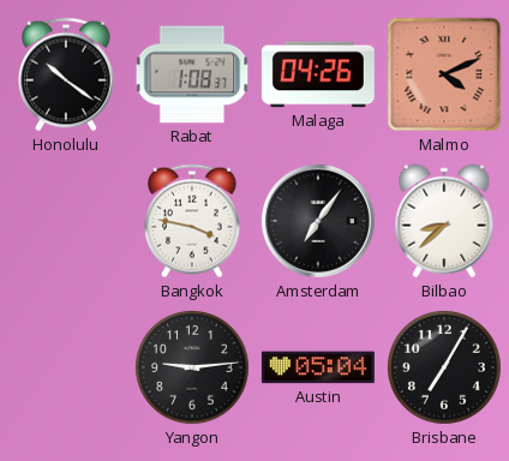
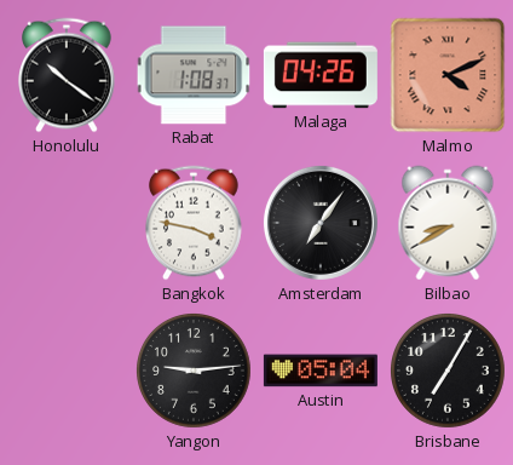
Bilbao: 8:38 -> 8:40
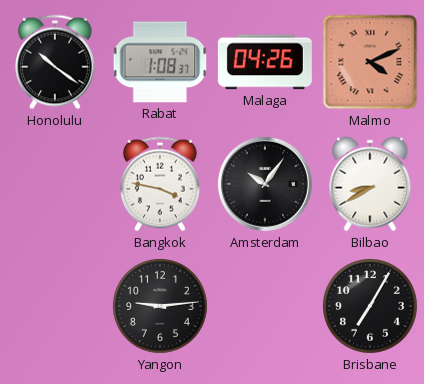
Amsterdam: 7:06 -> 10:06
Austin: 05:04 -> none
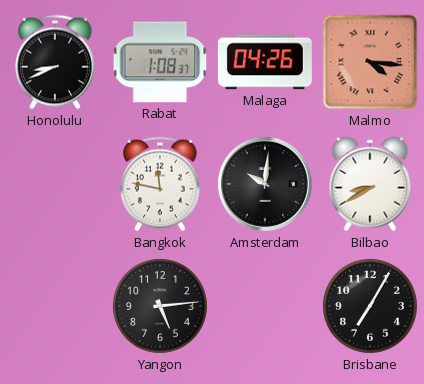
Honolulu: 10:21 -> 8:41
Malmo: 4:11 -> 4:16
Bangkok: 3:47 -> 11:47
Amsterdam: 10:06 -> 10:01
Yangon: 9:14 -> 5:14
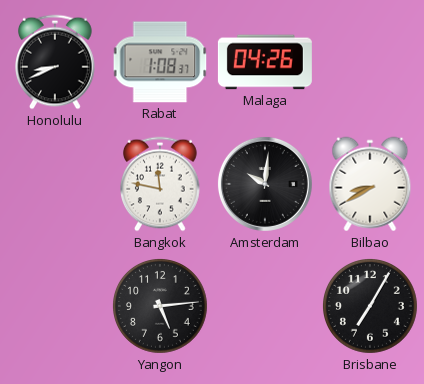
Malmo: 4:16 -> none
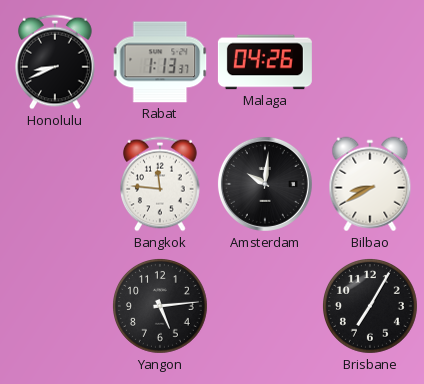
Rabat: 1:08 -> 1:13
Bangkok: 11:47 -> 11:46
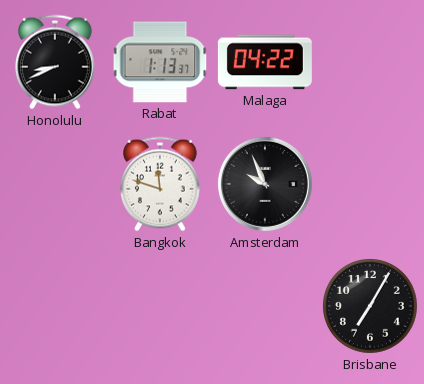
Malaga: 04:26 -> 04:22
Bangkok: 11:46 -> 11:48
Amsterdam: 10:01 -> 9:56
Bilbao: 8:40 -> none
Yangon: 5:14 -> none
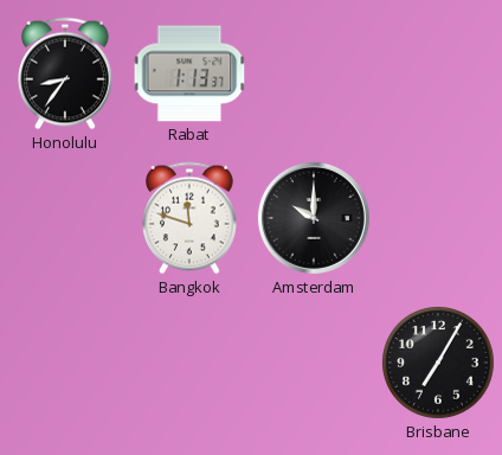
Honolulu: 8:41 -> 8:36
Malaga: 04:22 -> none
Amsterdam: 9:56 -> 10:00
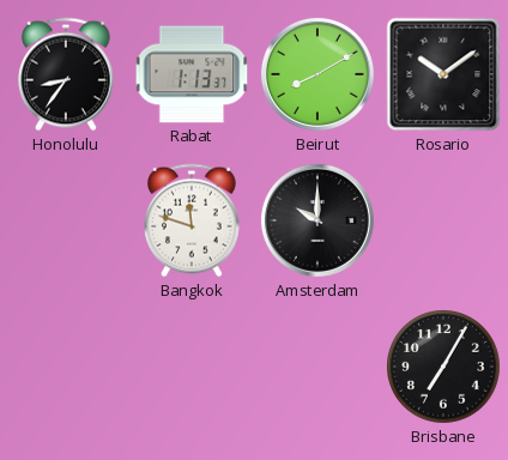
Beirut: none -> 8:10
Rosario: none -> 10:09
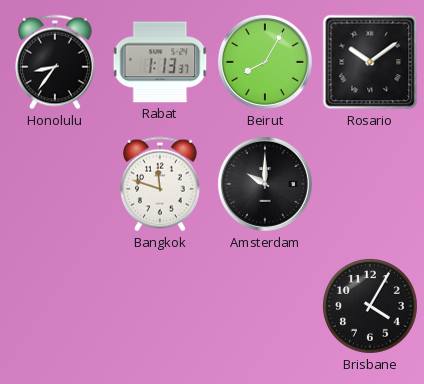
Beirut: 8:10 -> 8:05
Brisbane: 7:05 -> 4:05
